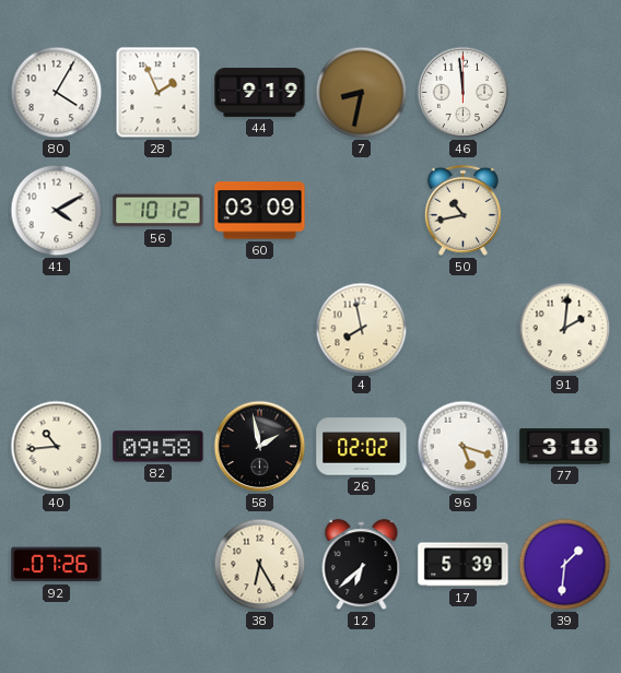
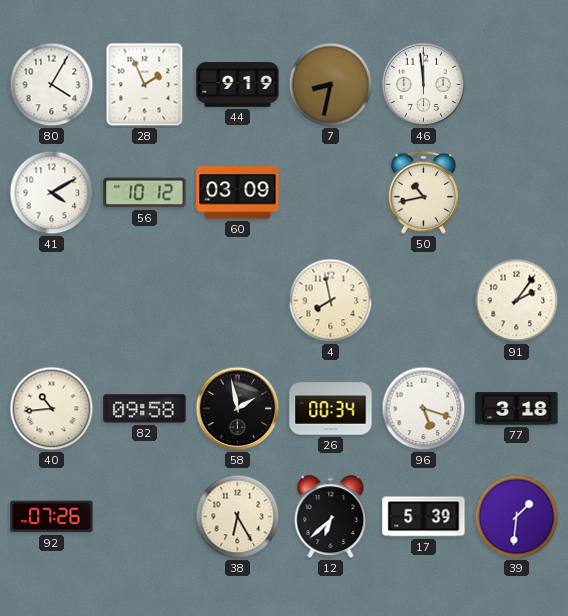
91: 2:01 -> 2:06
26: 02:02 -> 00:34
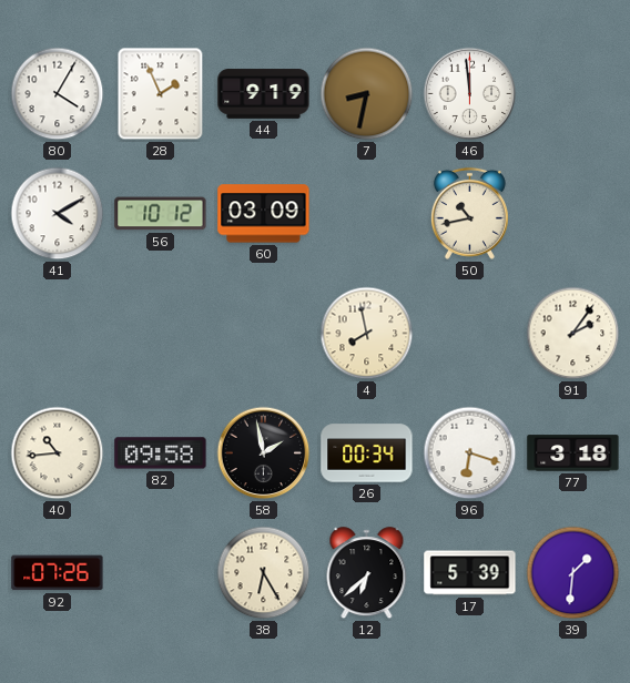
96: 5:18 -> 6:18
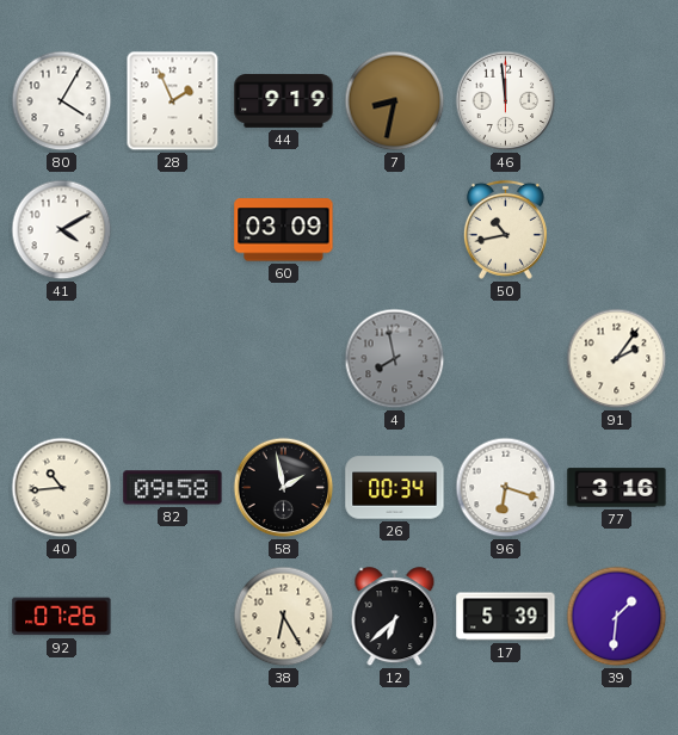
56: 10:12 -> none
4 dial: cream -> grey
77: 3:18 -> 3:16
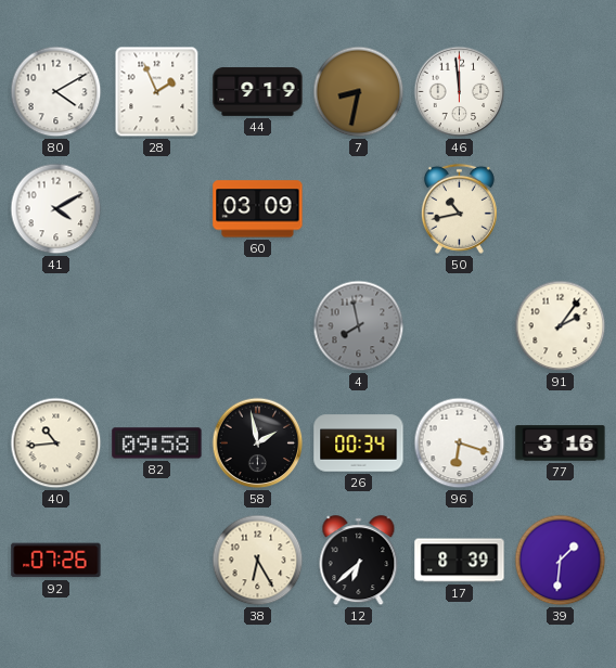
80: 4:05 -> 4:10
17: 5:39 -> 8:39
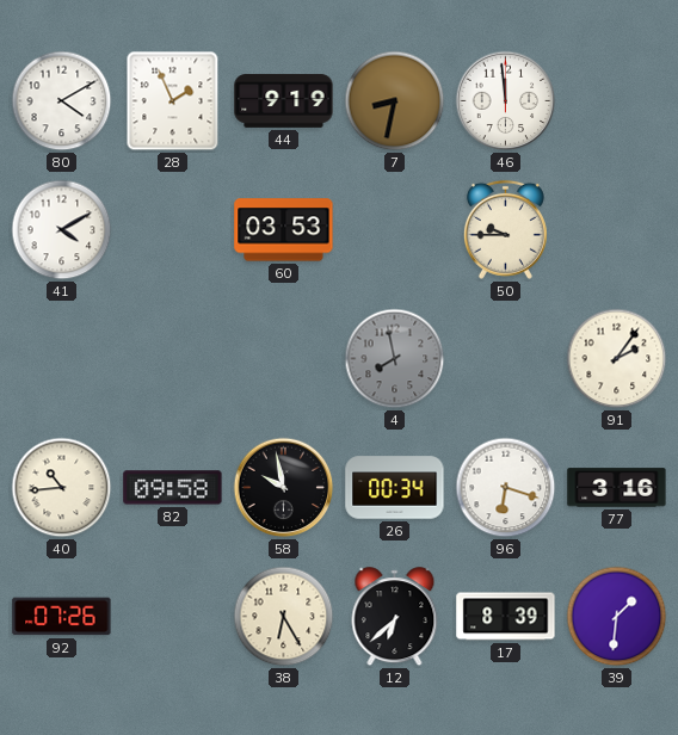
60: 03:09 -> 03:53
50: 10:43 -> 9:45
58: 1:58 -> 9:58
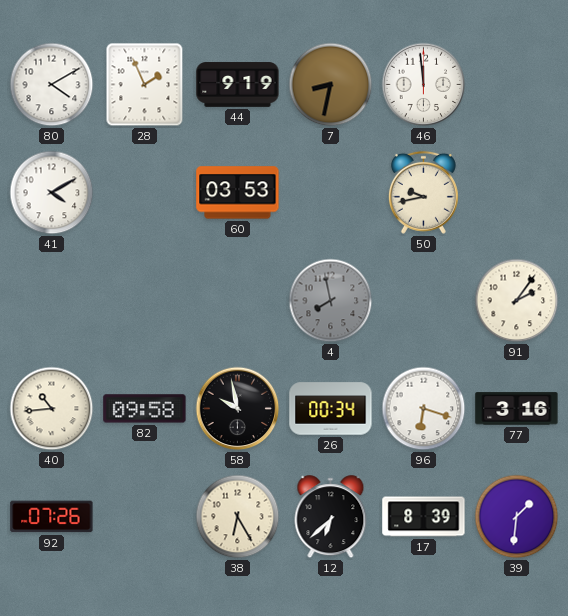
50: 9:45 -> 9:43
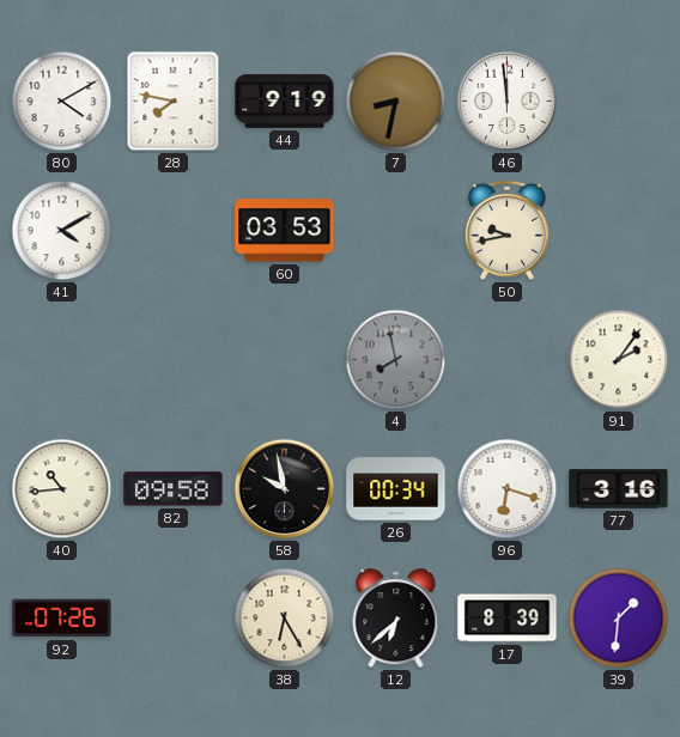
28: 1:56 -> 7:47
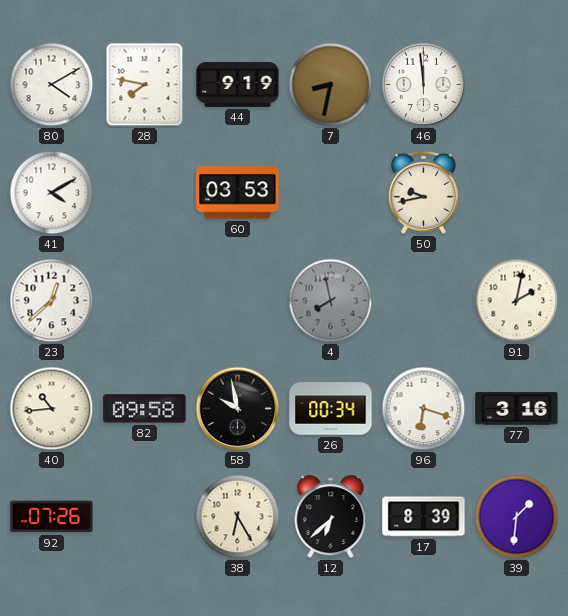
23: none -> 12:38
91: 2:06 -> 2:02
